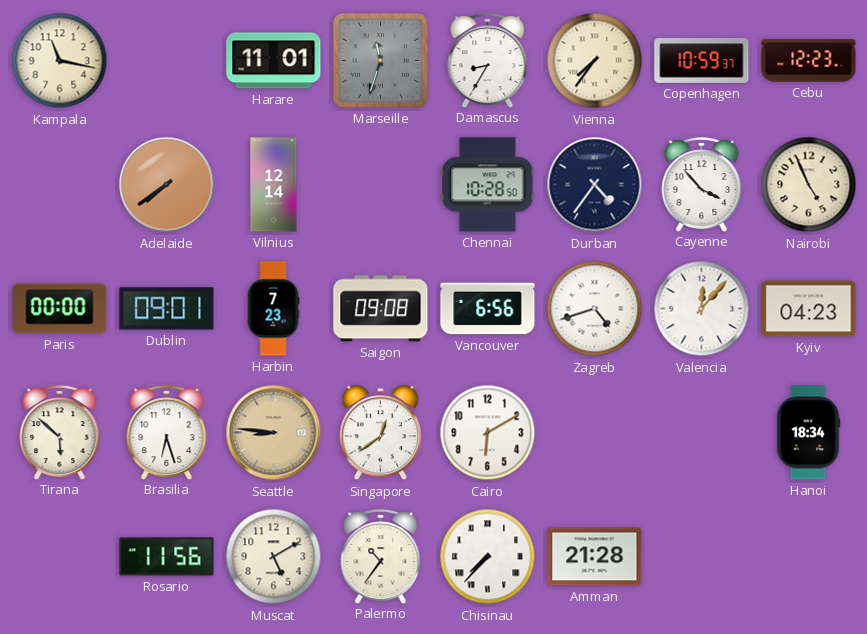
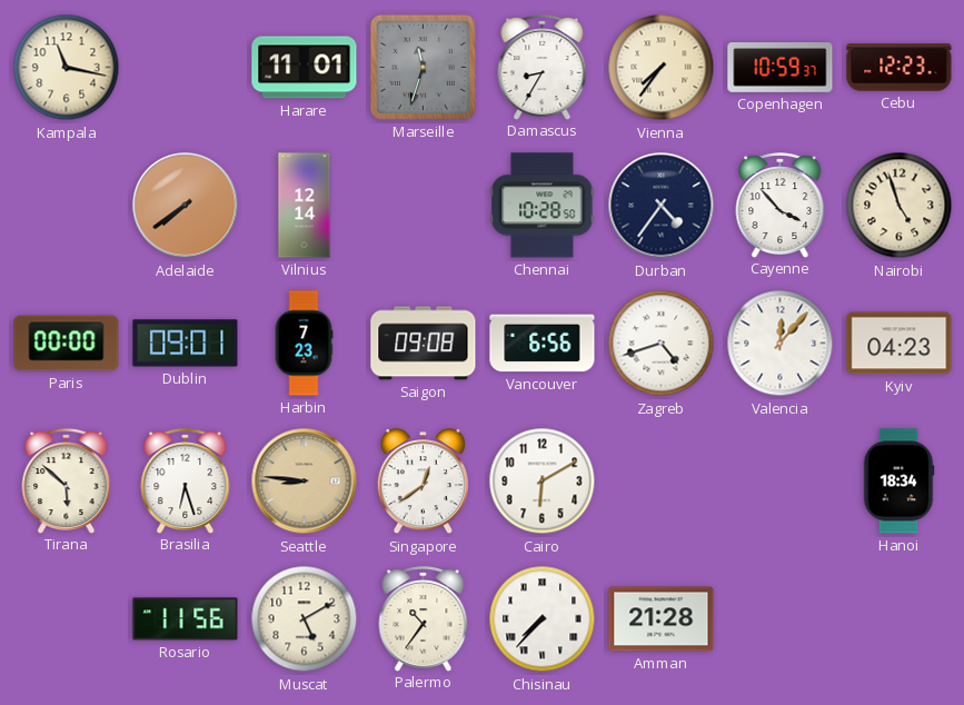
Nairobi: 4:56 -> 4:57
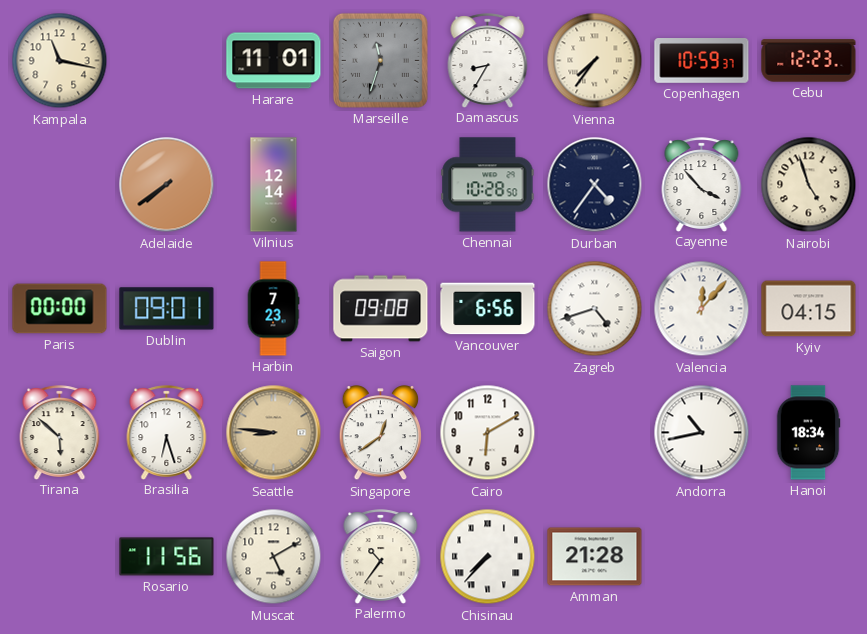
Kyiv: 04:23 -> 04:15
Andorra: none -> 10:43
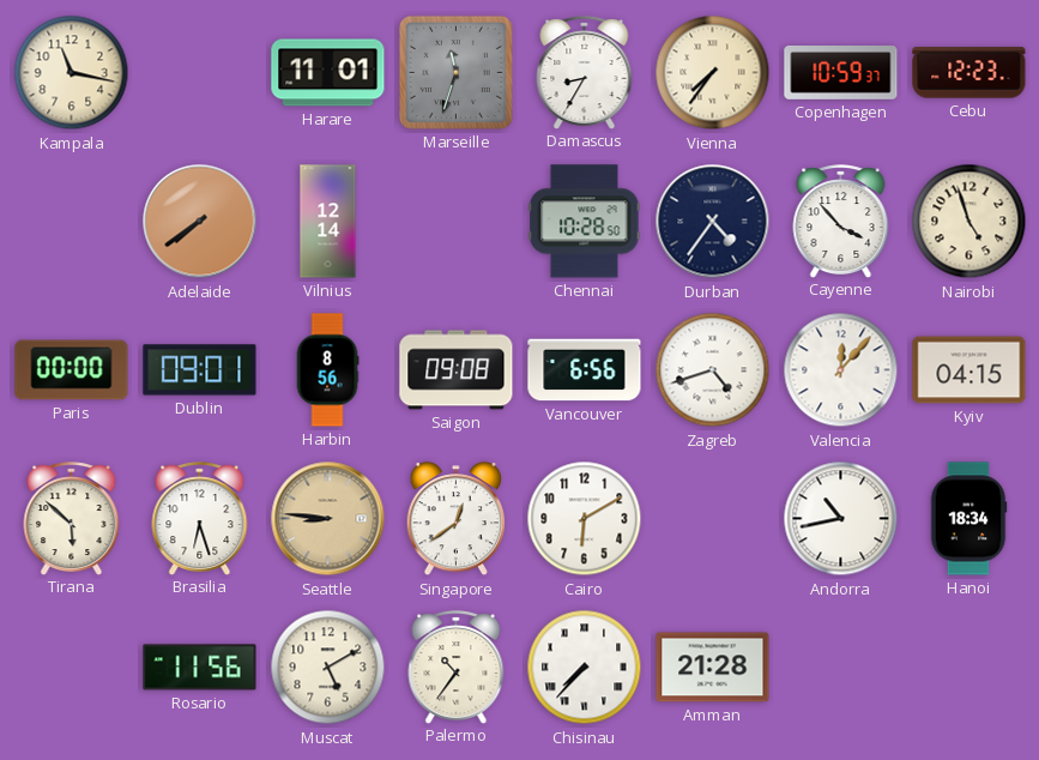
Harbin: 7:23 -> 8:56
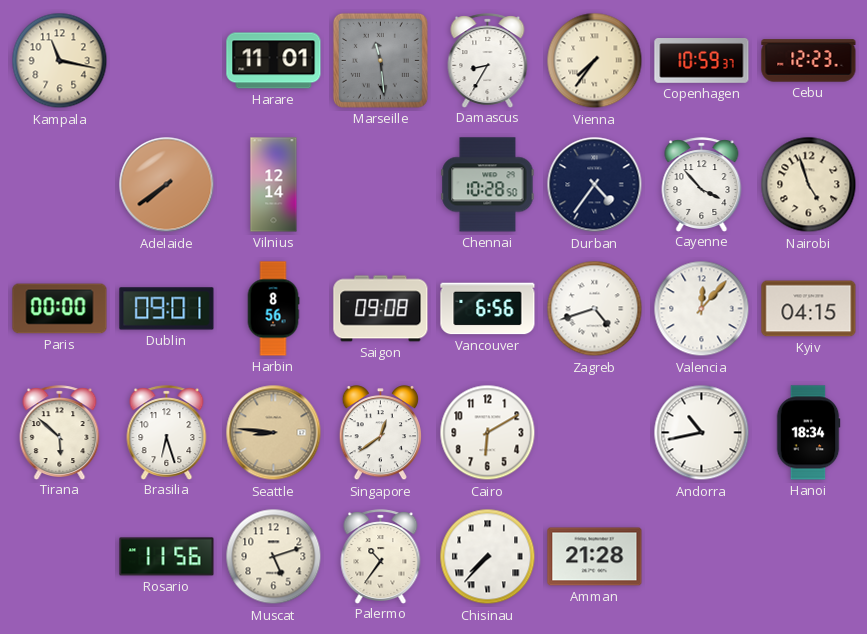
Marseille: 11:33 -> 11:29
Muscat: 5:10 -> 5:12
